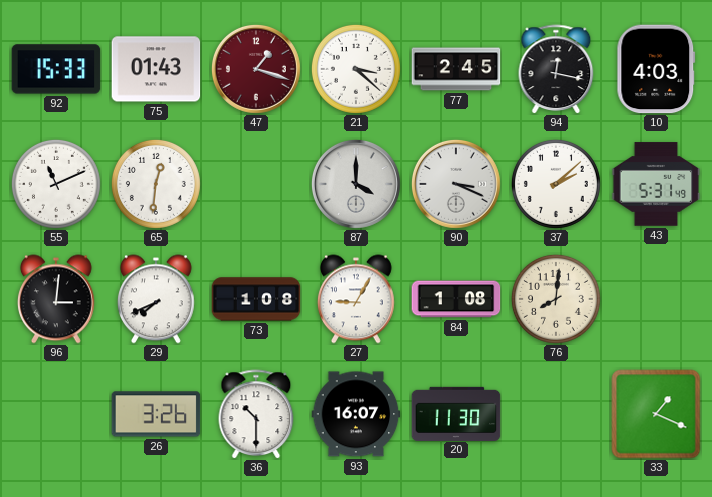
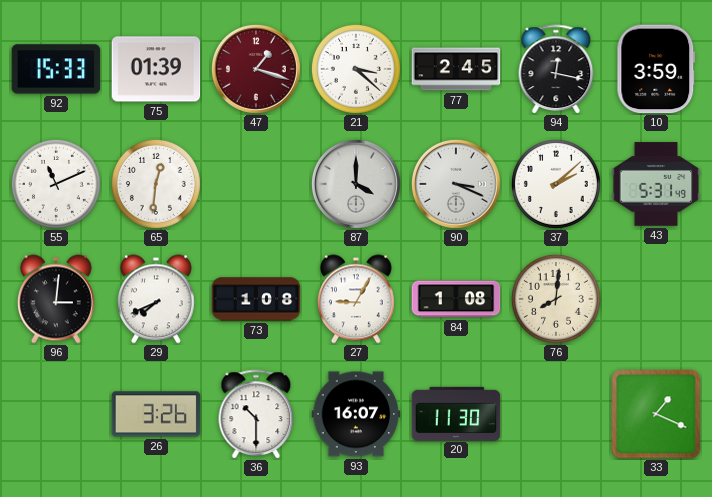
75: 01:43 -> 01:39
10: 4:03 -> 3:59
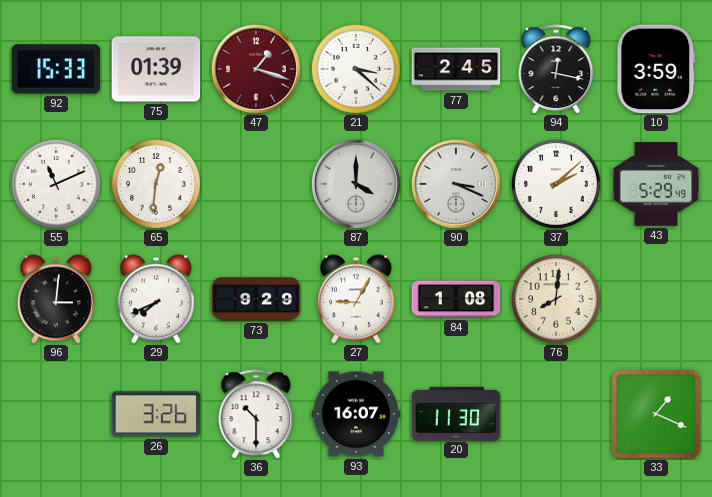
43: 5:31 -> 5:29
73: 1:08 -> 9:29
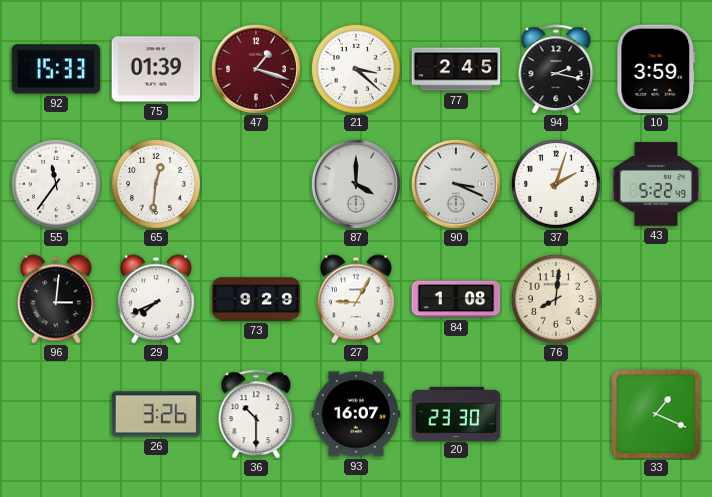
94: 12:17 -> 2:17
55: 11:11 -> 11:36
37: 2:08 -> 2:03
43: 5:29 -> 5:22
20: 11:30 -> 23:30
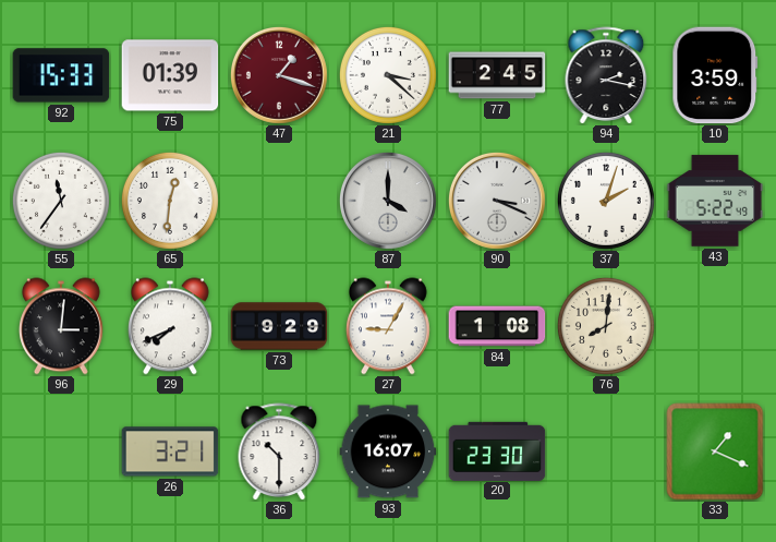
26: 3:26 -> 3:21
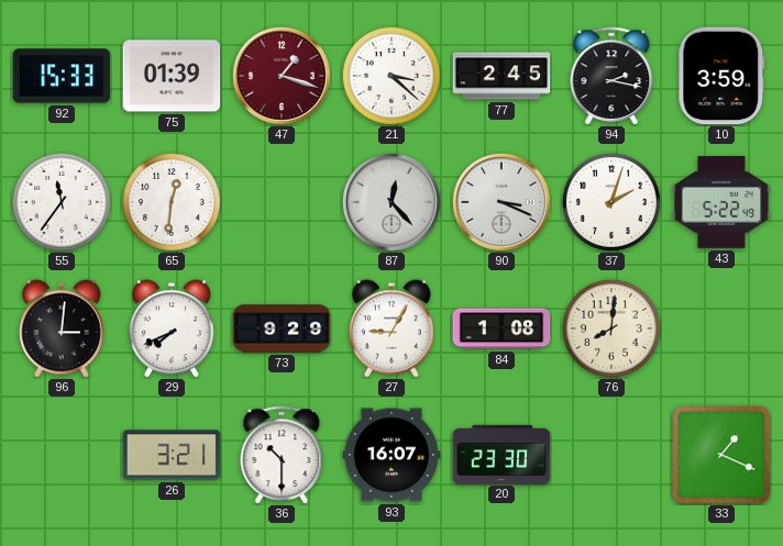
87: 4:00 -> 12:23
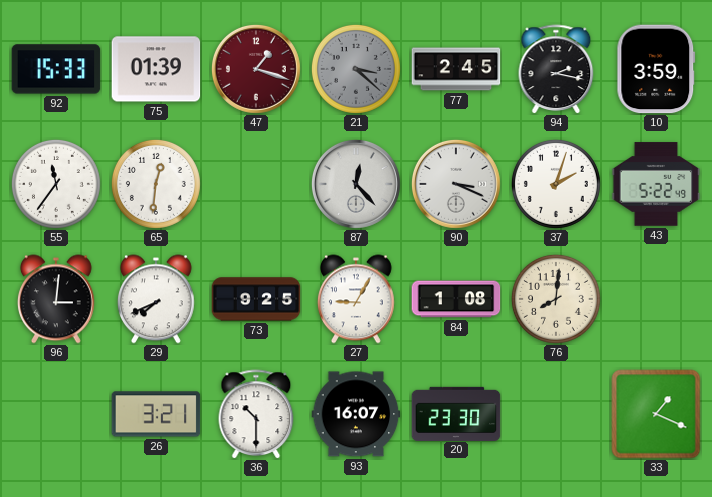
21 dial: white -> grey
73: 9:29 -> 9:25
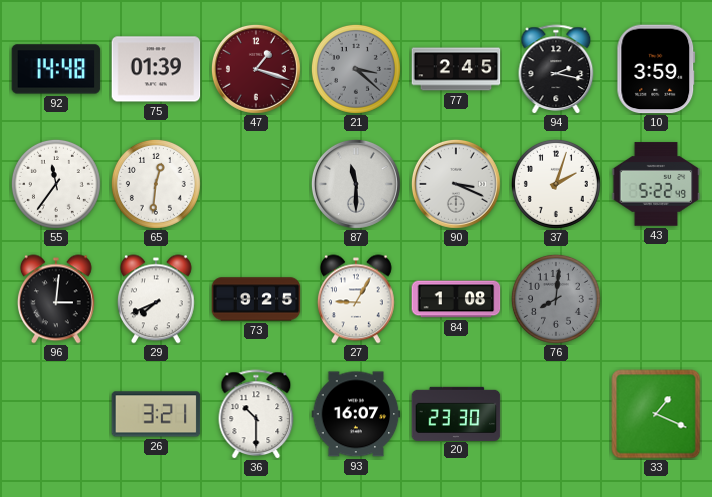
92: 15:33 -> 14:48
87: 12:23 -> 11:30
76 dial: cream -> grey
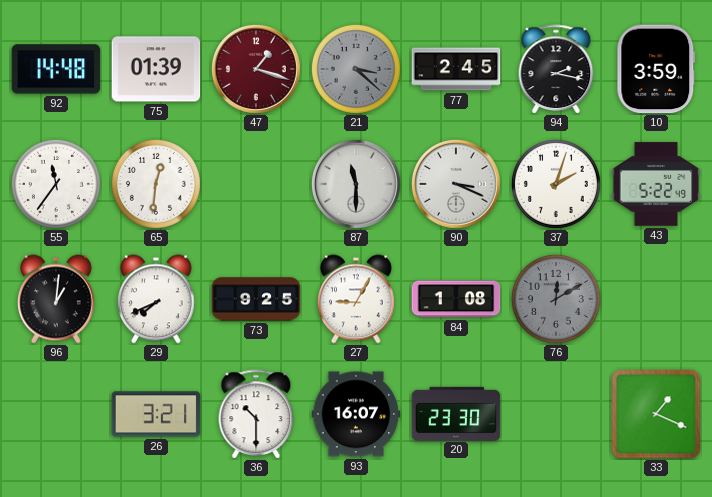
96: 3:01 -> 1:01
76: 8:01 -> 12:10
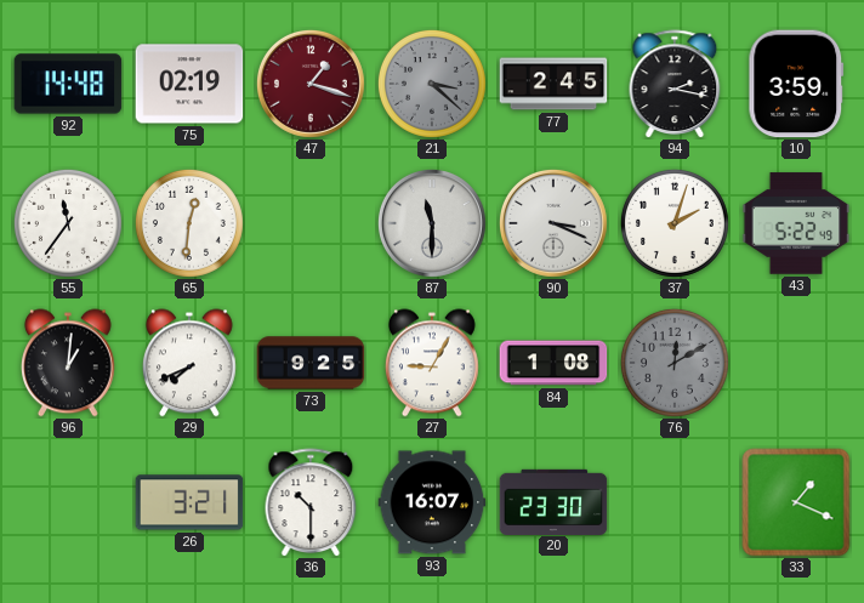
75: 01:39 -> 02:19
